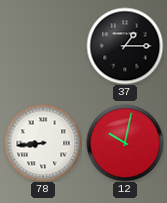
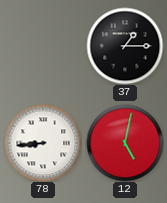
12: 10:02 -> 5:02
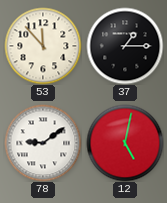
53: none -> 11:53
78: 8:44 -> 9:09
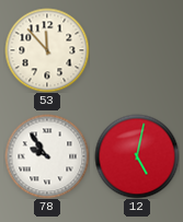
37: 1:15 -> none
78: 9:09 -> 9:54
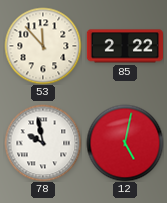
85: none -> 2:22
78: 9:54 -> 9:58
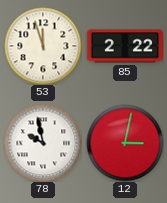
53: 11:53 -> 11:57
12: 5:02 -> 3:02
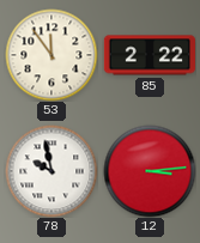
53: 11:57 -> 11:54
12: 3:02 -> 3:14
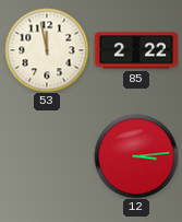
53: 11:54 -> 11:58
78: 9:58 -> none
